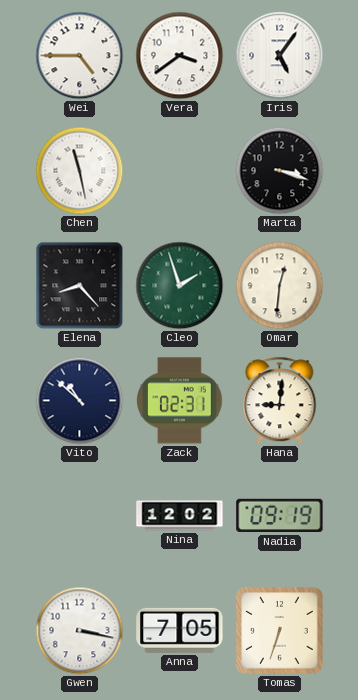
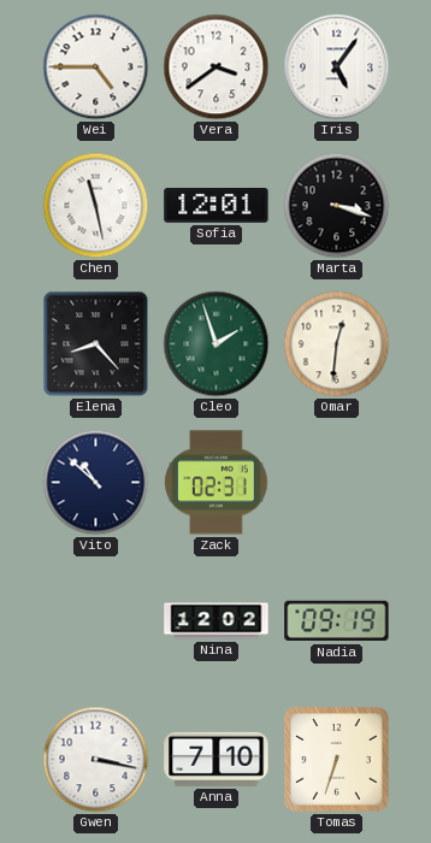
Sofia: none -> 12:01
Hana: 9:01 -> none
Anna: 7:05 -> 7:10
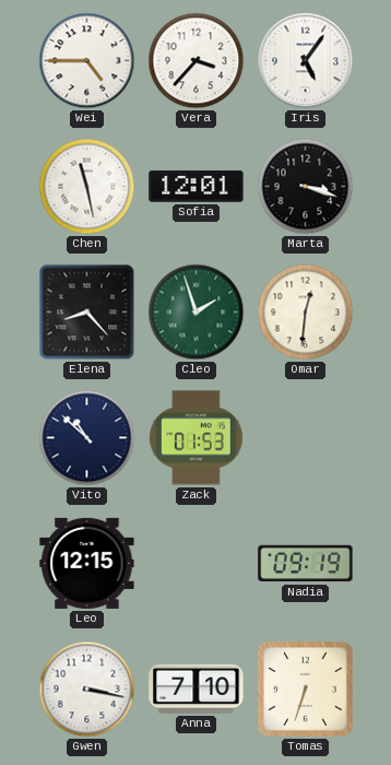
Vera: 3:39 -> 3:37
Zack: 02:31 -> 01:53
Leo: none -> 12:15
Nina: 12:02 -> none
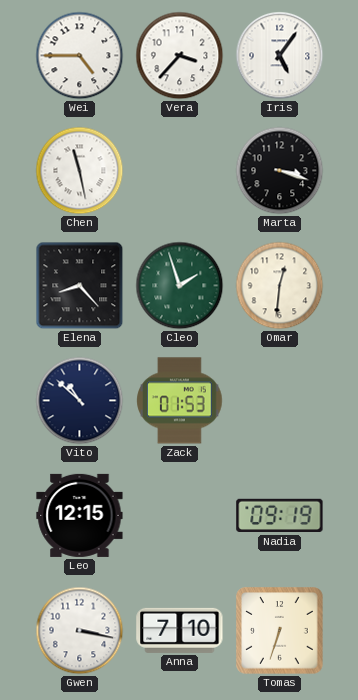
Sofia: 12:01 -> none
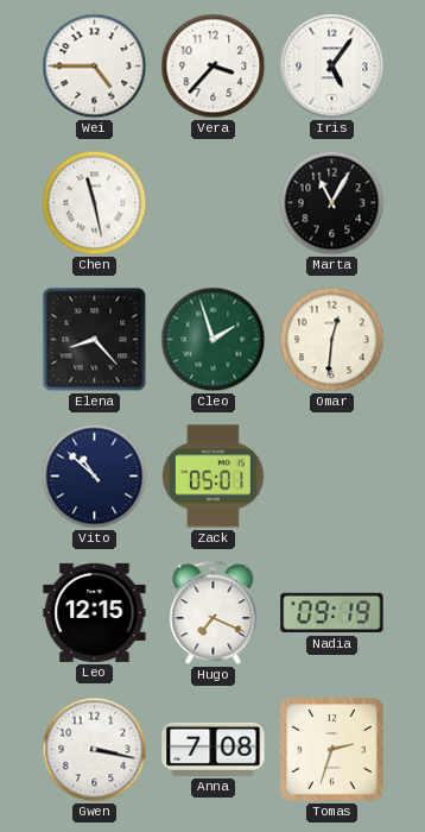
Marta: 3:18 -> 11:05
Zack: 01:53 -> 05:01
Hugo: none -> 7:19
Anna: 7:10 -> 7:08
Tomas: 6:33 -> 2:33
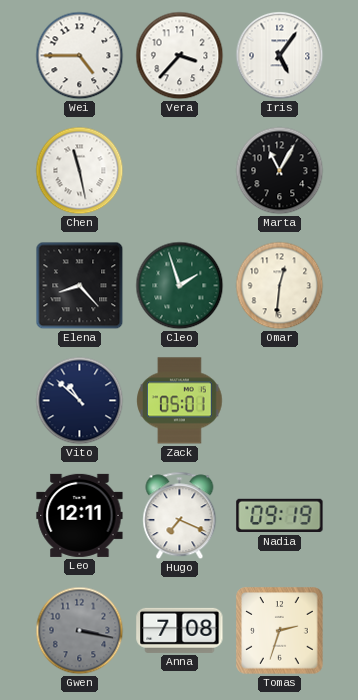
Leo: 12:15 -> 12:11
Gwen dial: white -> grey
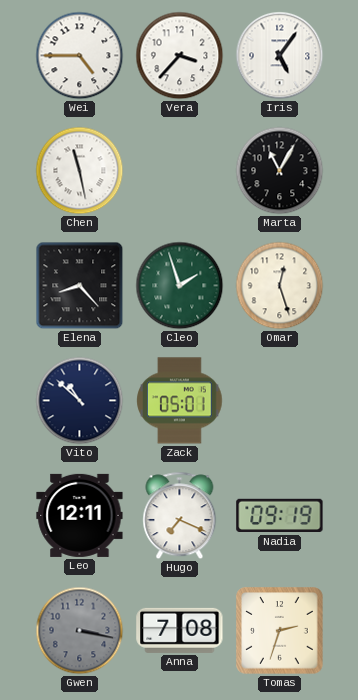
Omar: 12:31 -> 12:27
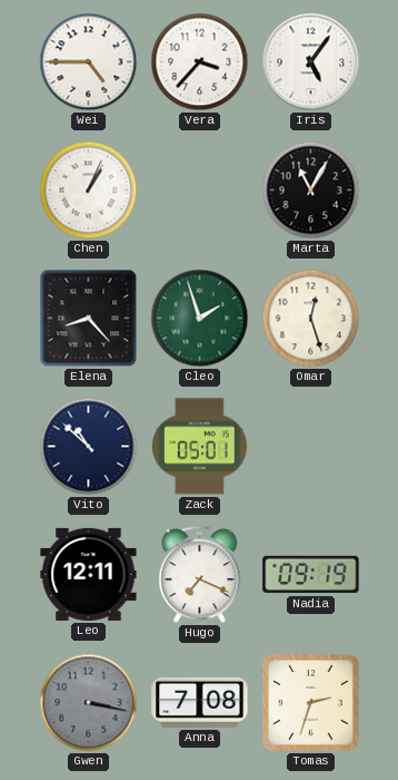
Chen: 11:28 -> 1:04
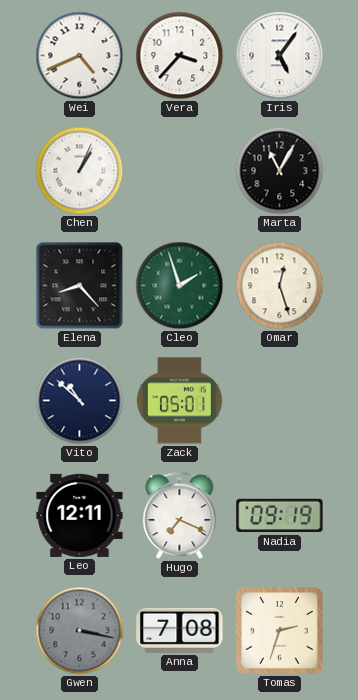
Wei: 4:45 -> 4:41
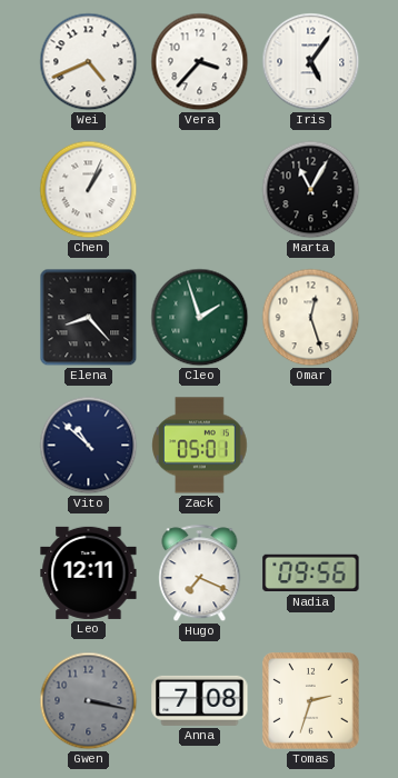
Nadia: 09:19 -> 09:56
